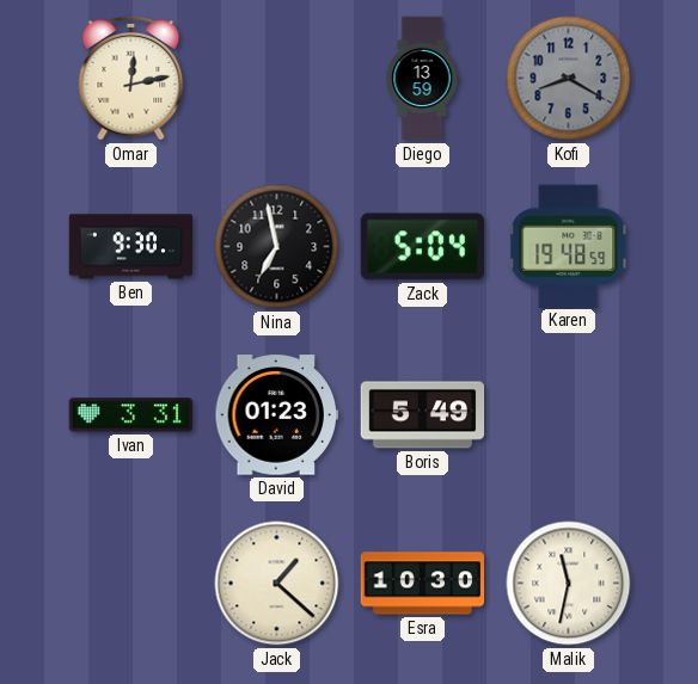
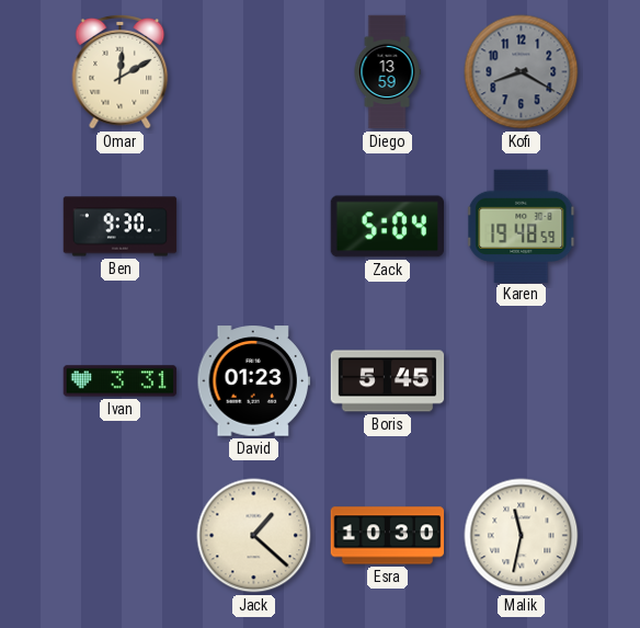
Omar: 12:13 -> 12:10
Nina: 6:58 -> none
Boris: 5:49 -> 5:45
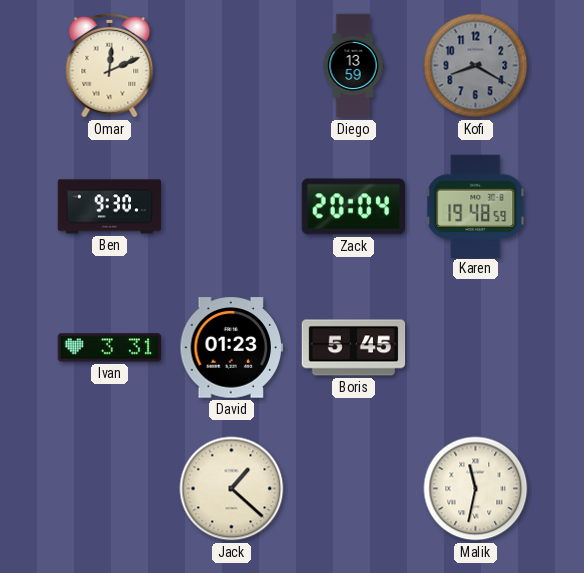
Omar: 12:10 -> 12:11
Zack: 5:04 -> 20:04
Esra: 10:30 -> none
